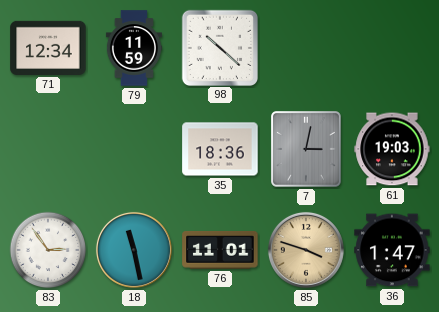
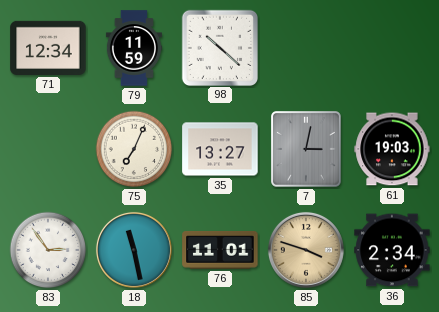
75: none -> 7:04
35: 18:36 -> 13:27
36: 1:47 -> 2:34
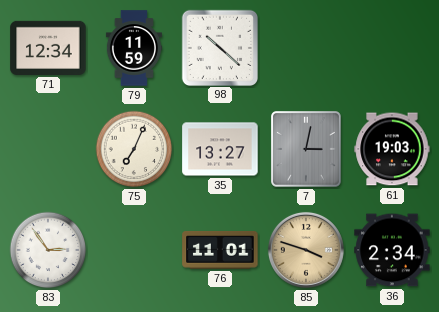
18: 11:28 -> none
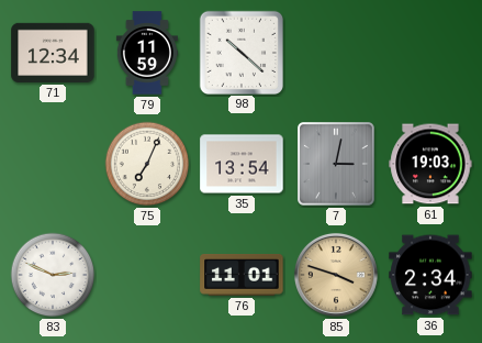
35: 13:27 -> 13:54
83: 2:54 -> 2:49
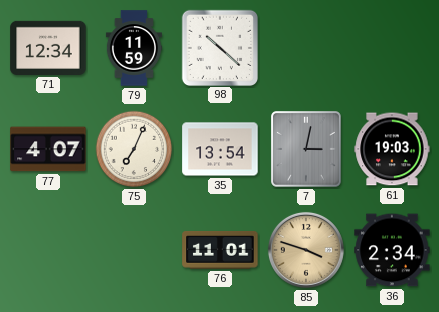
77: none -> 4:07
83: 2:49 -> none
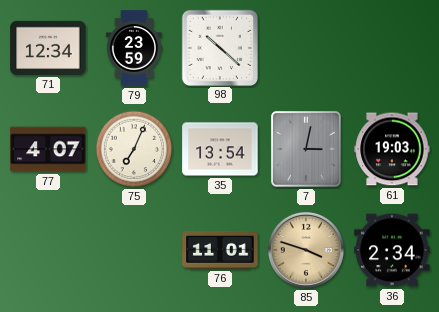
79: 11:59 -> 23:59
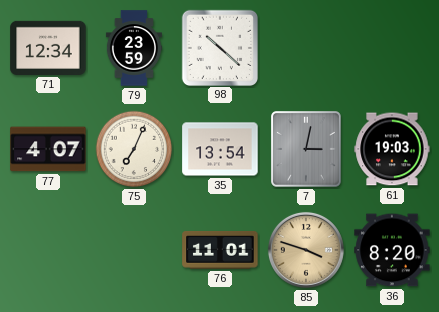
36: 2:34 -> 8:20
